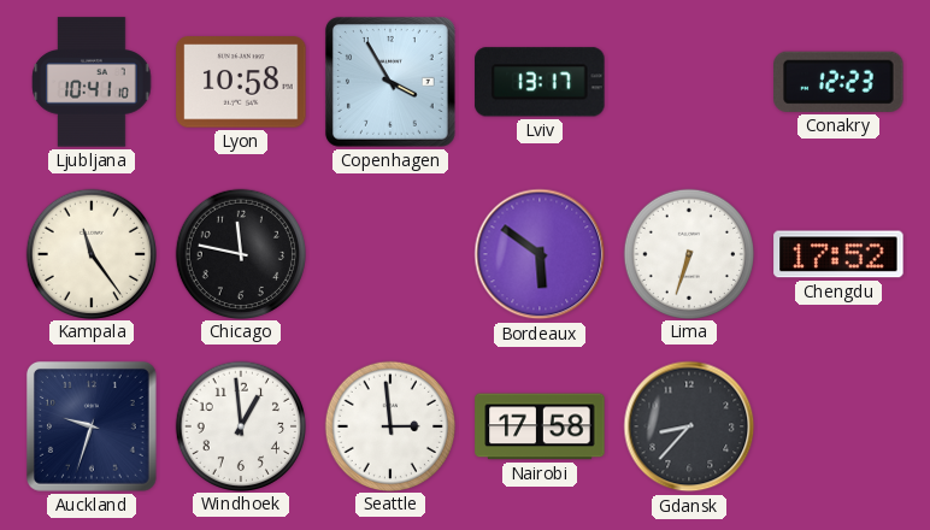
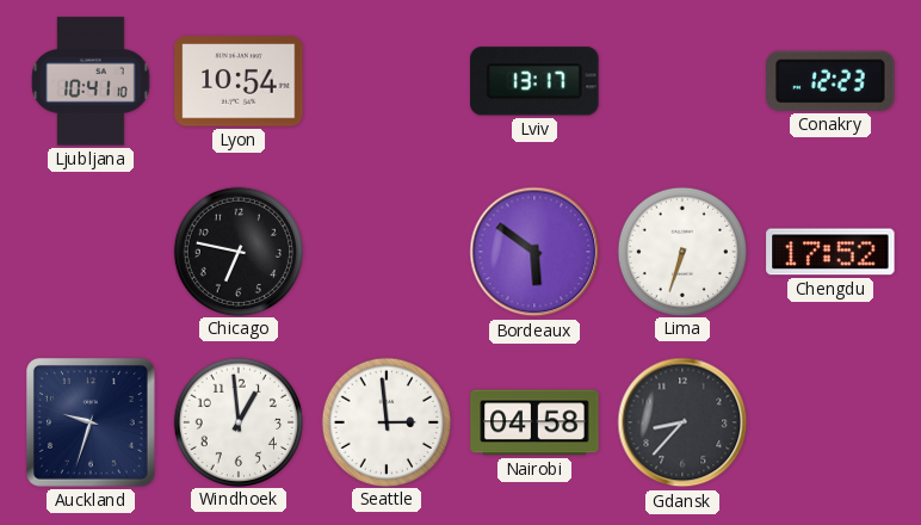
Lyon: 10:58 -> 10:54
Copenhagen: 3:55 -> none
Kampala: 11:24 -> none
Chicago: 11:47 -> 6:47
Nairobi: 17:58 -> 04:58
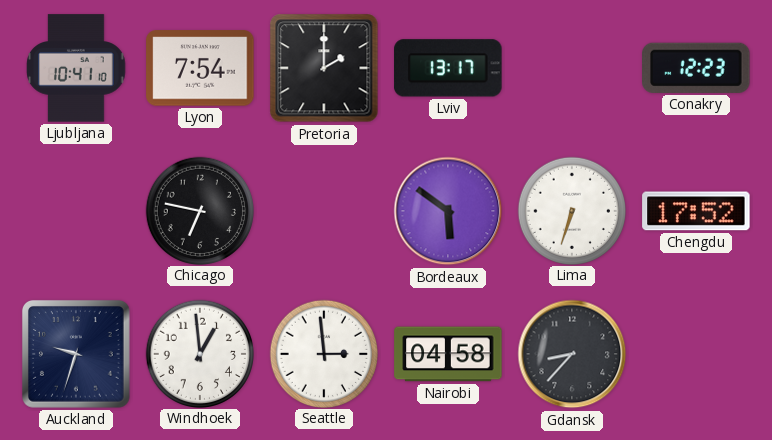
Lyon: 10:54 -> 7:54
Pretoria: none -> 2:00
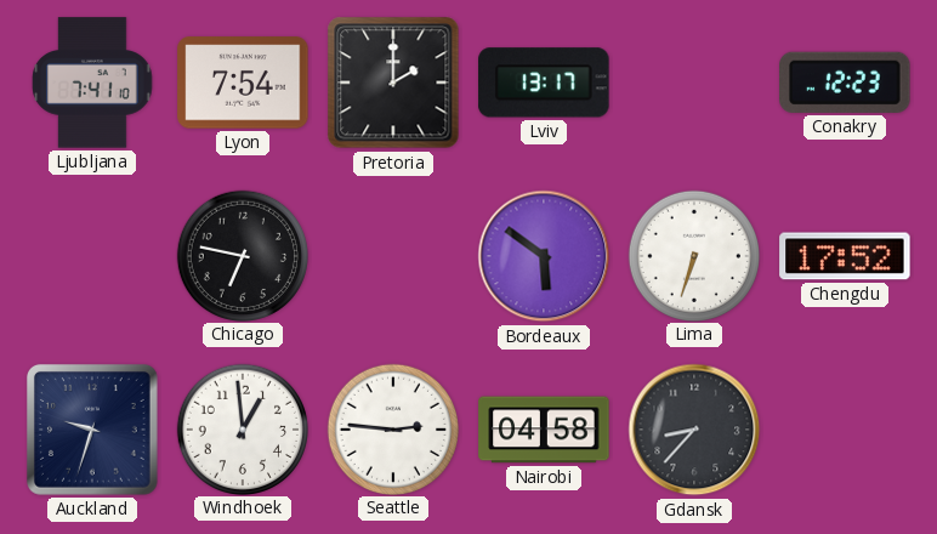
Ljubljana: 10:41 -> 7:41
Seattle: 2:59 -> 2:46
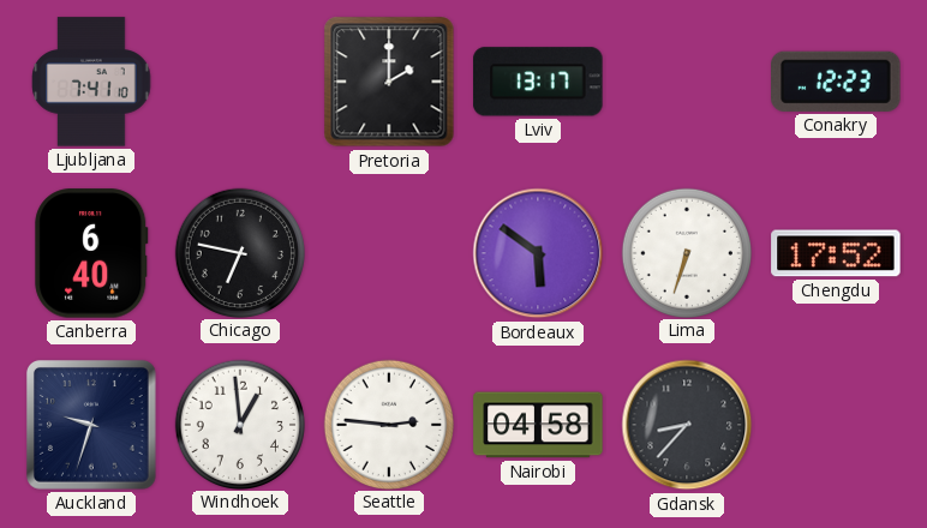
Lyon: 7:54 -> none
Canberra: none -> 6:40
